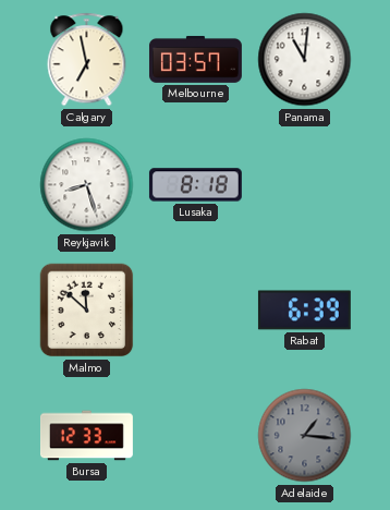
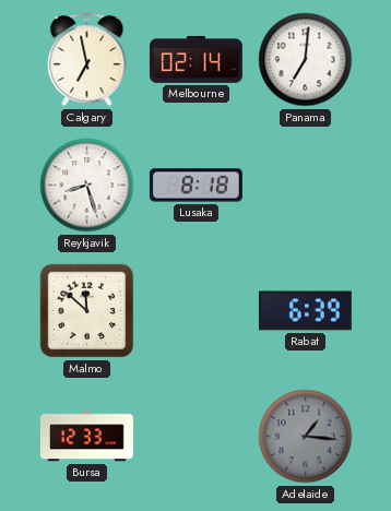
Melbourne: 03:57 -> 02:14
Panama: 11:01 -> 7:01
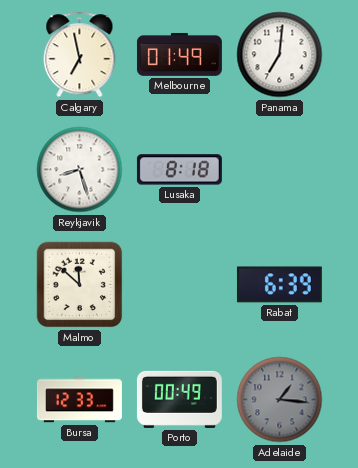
Melbourne: 02:14 -> 01:49
Porto: none -> 00:49
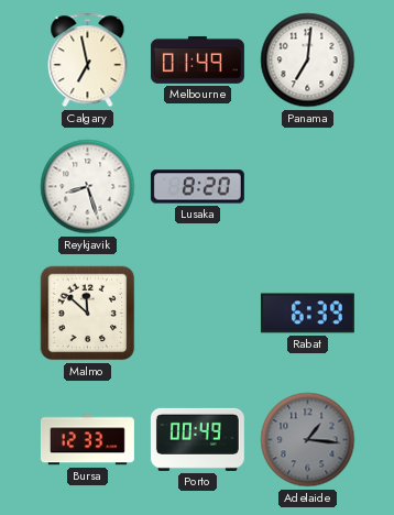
Lusaka: 8:18 -> 8:20
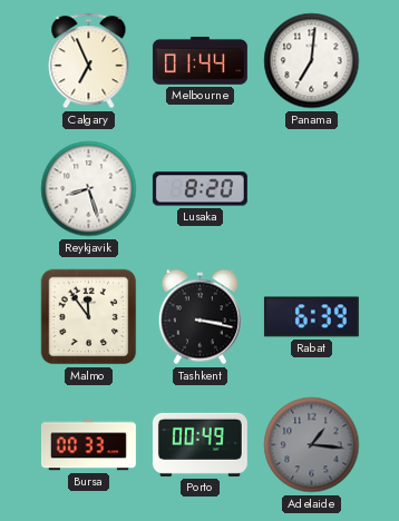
Calgary: 6:58 -> 6:56
Melbourne: 01:49 -> 01:44
Malmo: 11:52 -> 11:54
Tashkent: none -> 3:17
Bursa: 12:33 -> 00:33
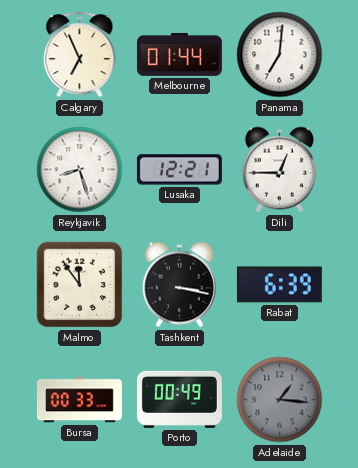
Lusaka: 8:20 -> 12:21
Dili: none -> 12:45
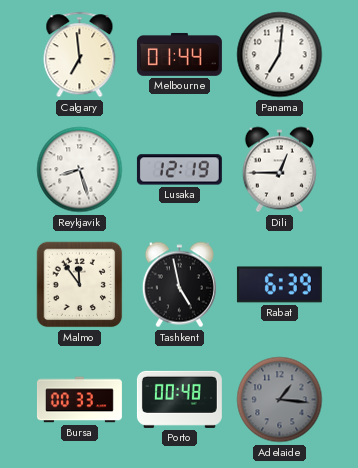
Calgary: 6:56 -> 6:59
Lusaka: 12:21 -> 12:19
Tashkent: 3:17 -> 4:58
Porto: 00:49 -> 00:48
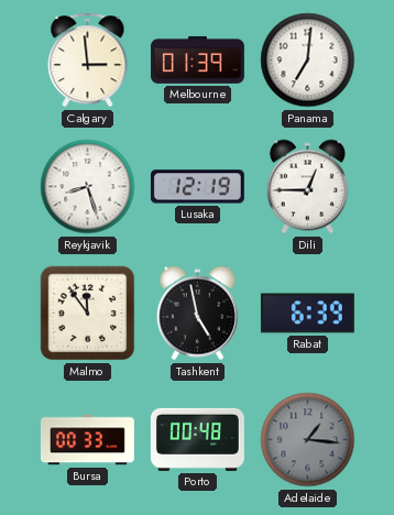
Calgary: 6:59 -> 2:59
Melbourne: 01:44 -> 01:39
